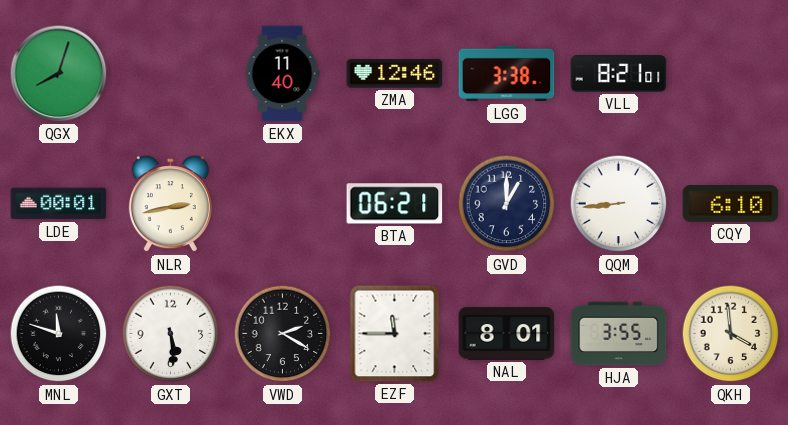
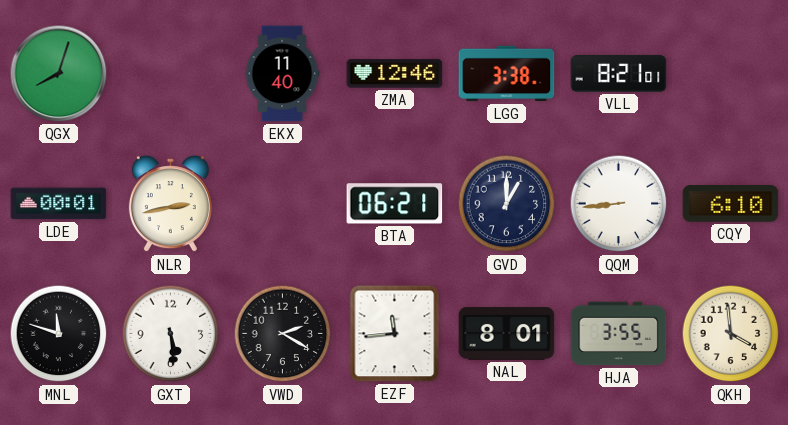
EZF: 11:45 -> 11:44
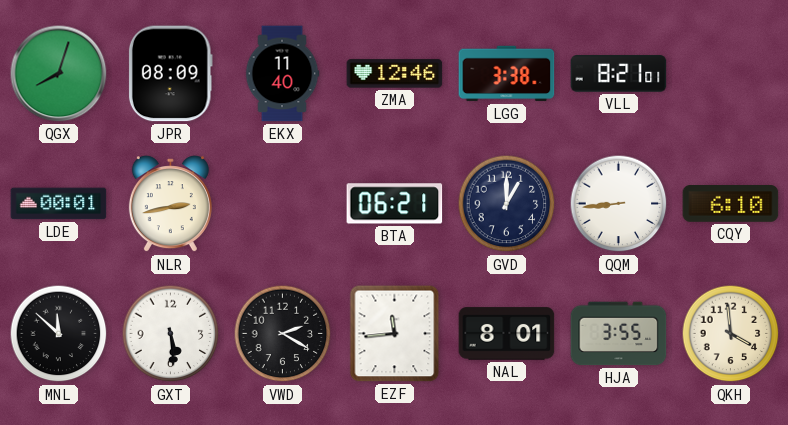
JPR: none -> 08:09
MNL: 11:48 -> 11:52
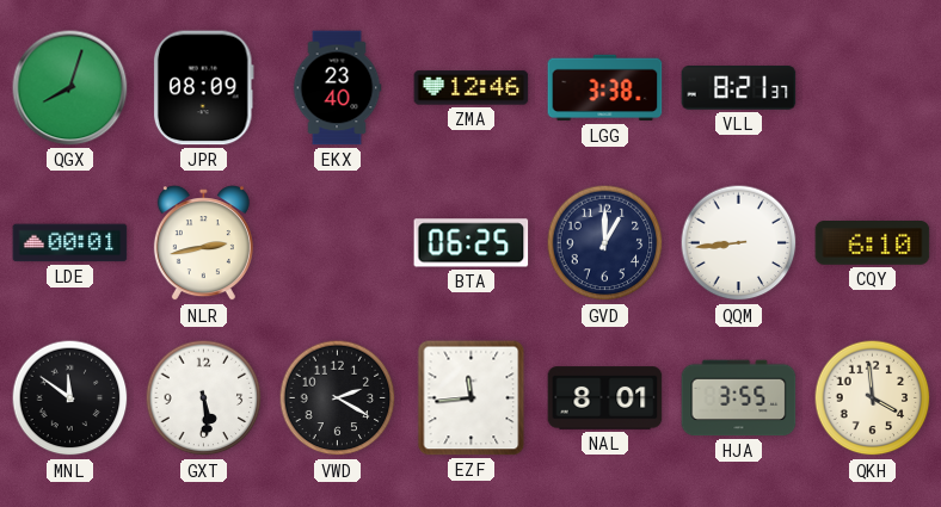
EKX: 11:40 -> 23:40
VLL: 8:21:01 -> 8:21:37
BTA: 06:21 -> 06:25
MNL: 11:52 -> 11:51
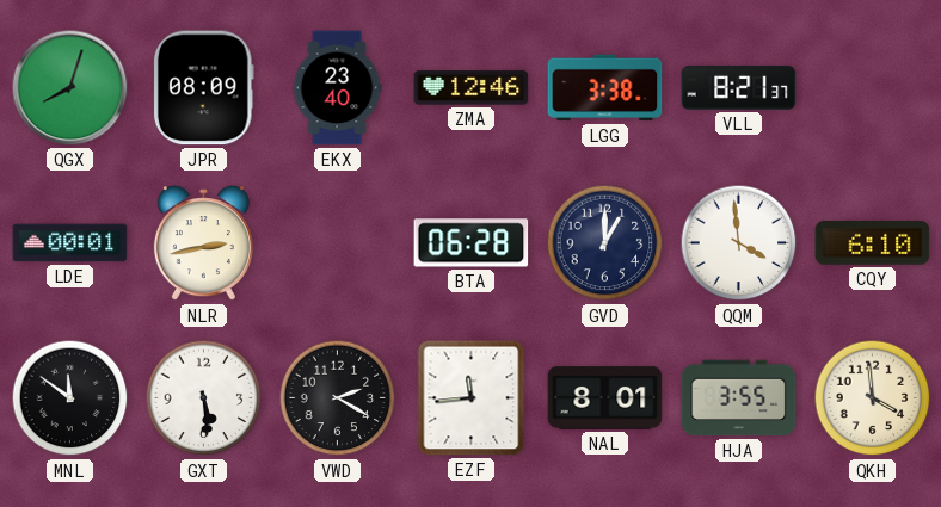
BTA: 06:25 -> 06:28
QQM: 8:44 -> 3:59
